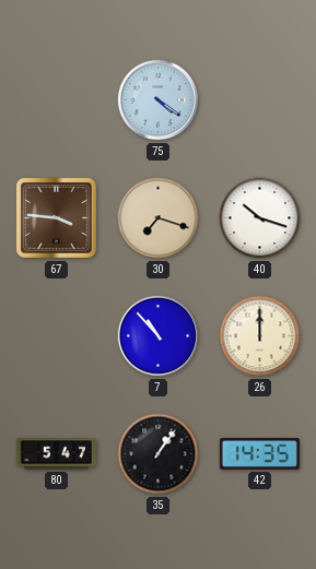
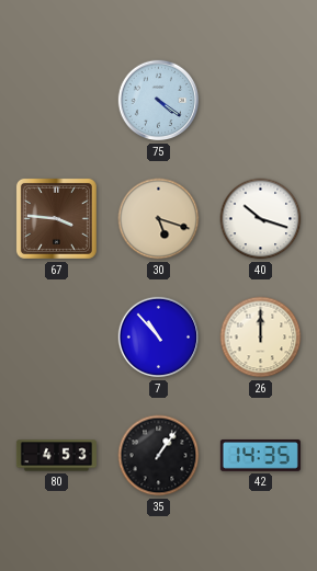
30: 7:18 -> 5:18
80: 5:47 -> 4:53
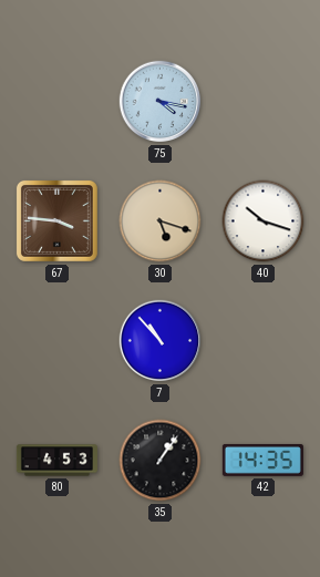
75: 4:21 -> 4:17
26: 12:00 -> none
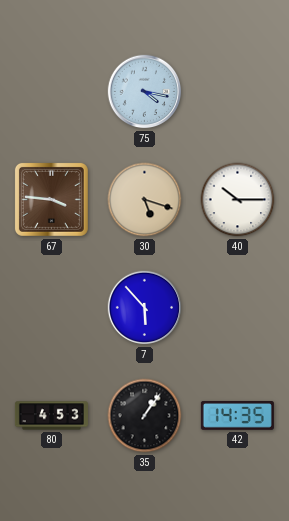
40: 10:18 -> 10:15
7: 10:53 -> 5:53
